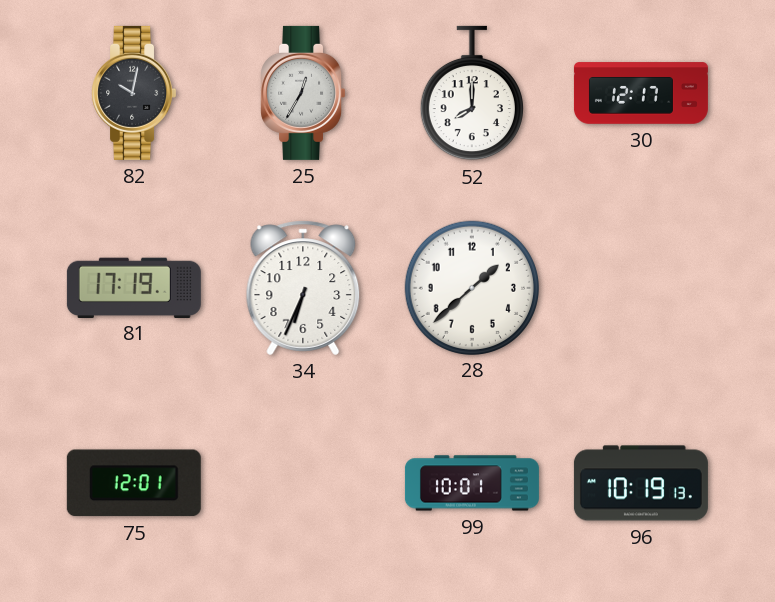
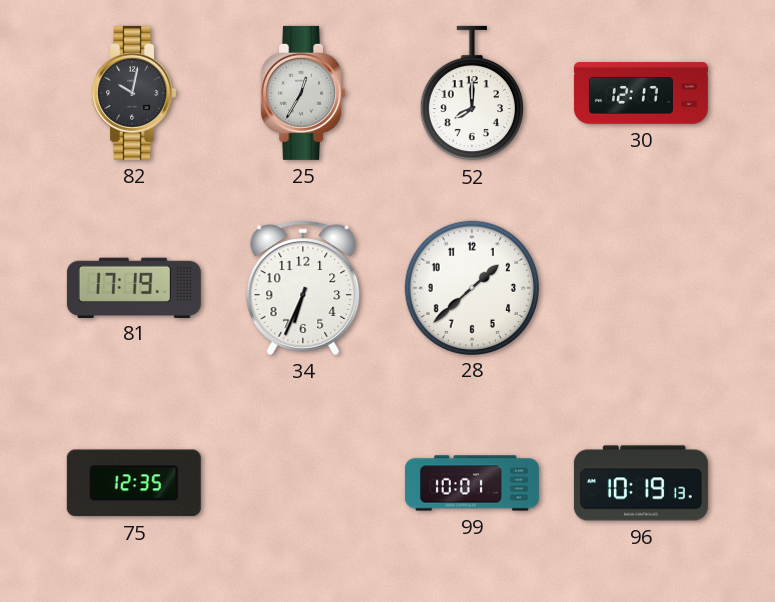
75: 12:01 -> 12:35
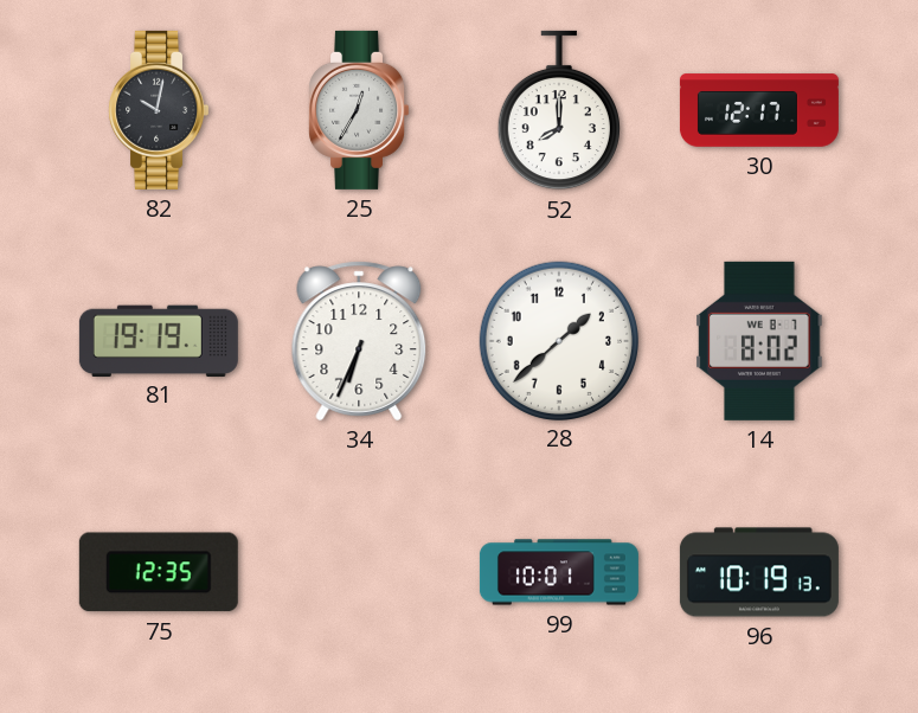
81: 17:19 -> 19:19
14: none -> 8:02
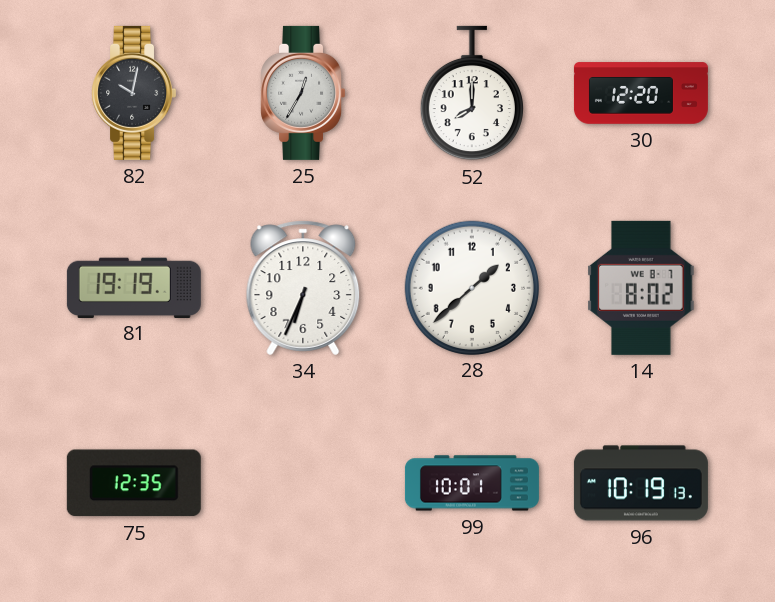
30: 12:17 -> 12:20
